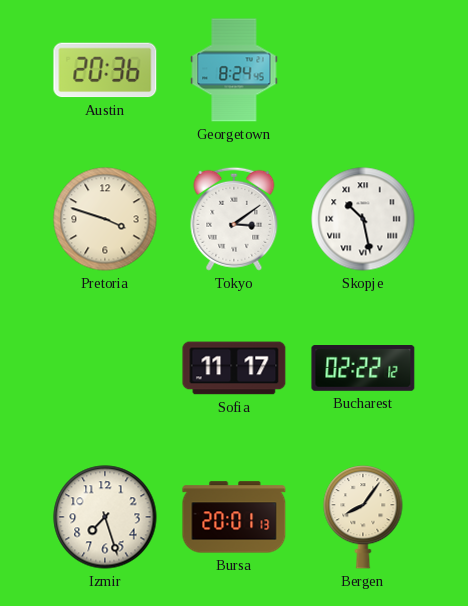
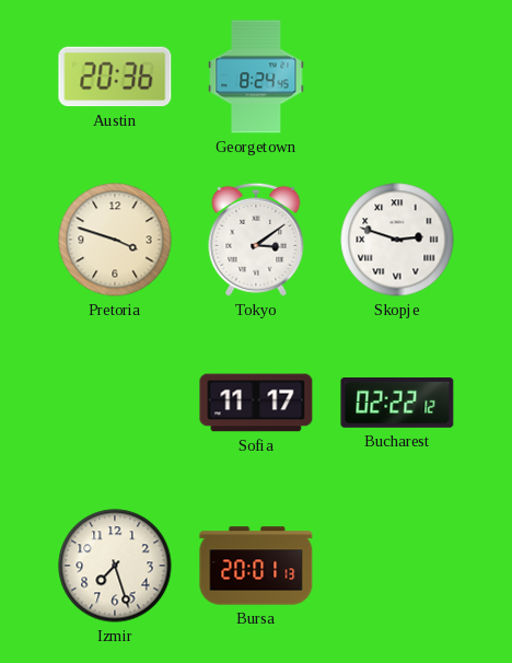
Skopje: 10:28 -> 2:48
Bergen: 8:06 -> none
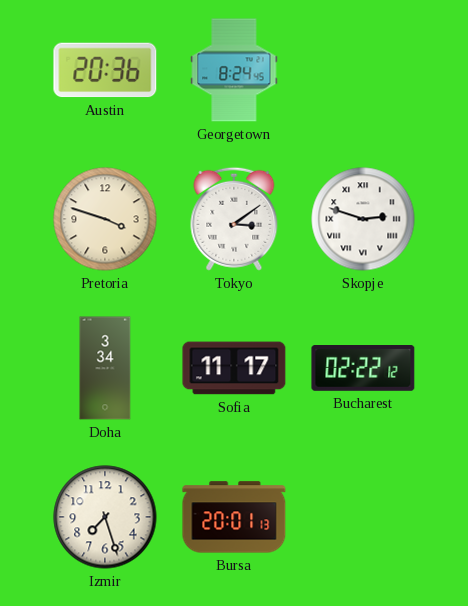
Doha: none -> 3:34
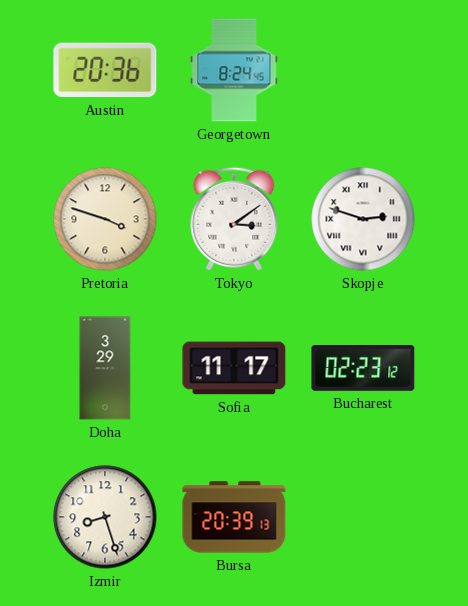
Doha: 3:34 -> 3:29
Bucharest: 02:22 -> 02:23
Izmir: 7:27 -> 8:27
Bursa: 20:01 -> 20:39
